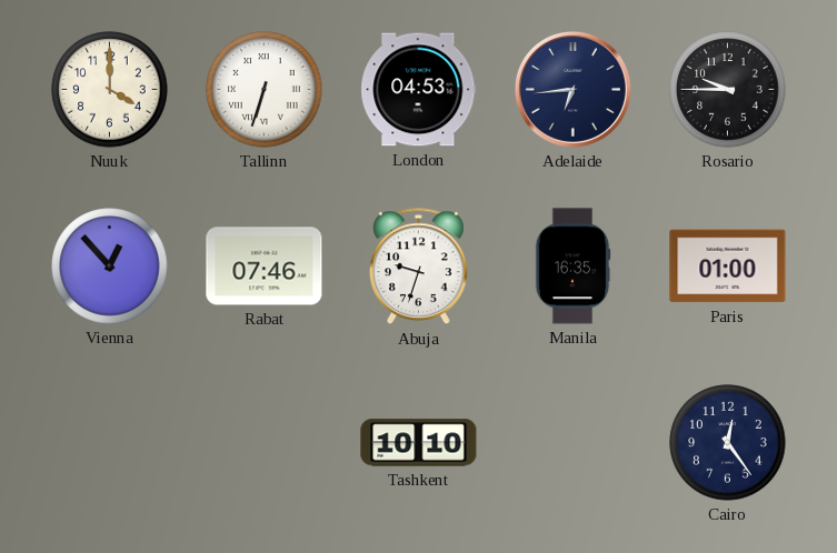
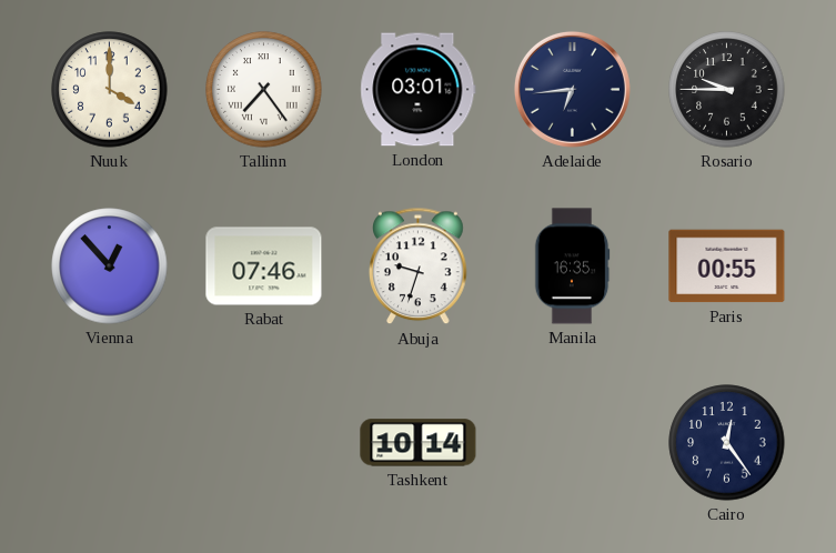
Tallinn: 6:33 -> 7:24
London: 04:53 -> 03:01
Paris: 01:00 -> 00:55
Tashkent: 10:10 -> 10:14
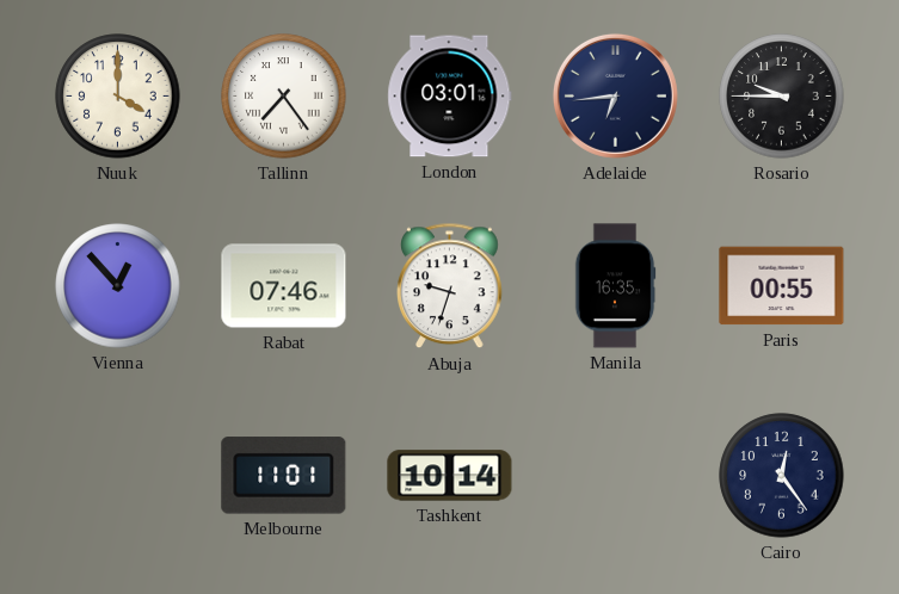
Melbourne: none -> 11:01
